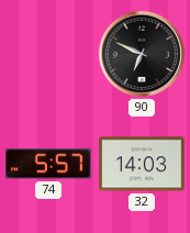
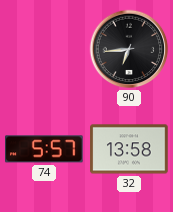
90: 6:49 -> 6:44
32: 14:03 -> 13:58
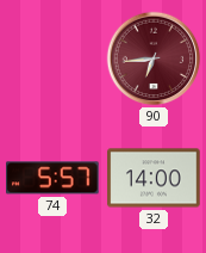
90 dial: black -> burgundy
32: 13:58 -> 14:00
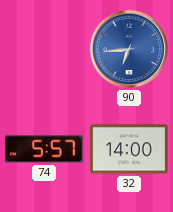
90 dial: burgundy -> blue
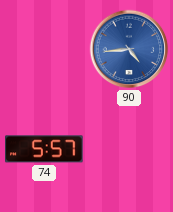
90: 6:44 -> 4:44
32: 14:00 -> none
